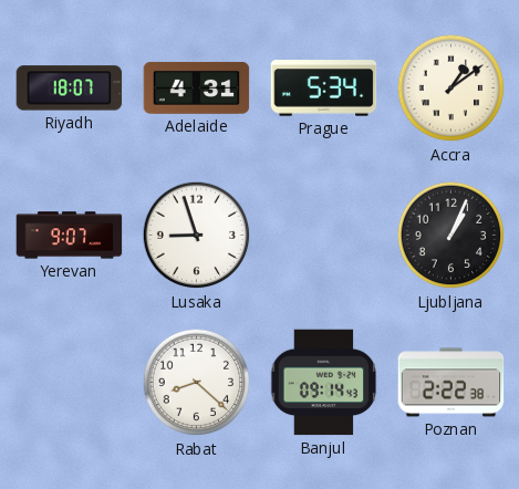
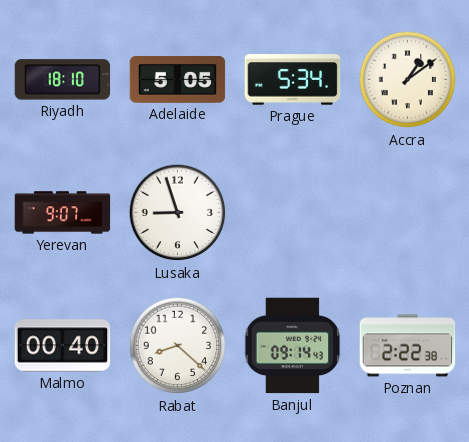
Riyadh: 18:07 -> 18:10
Adelaide: 4:31 -> 5:05
Ljubljana: 1:04 -> none
Malmo: none -> 00:40
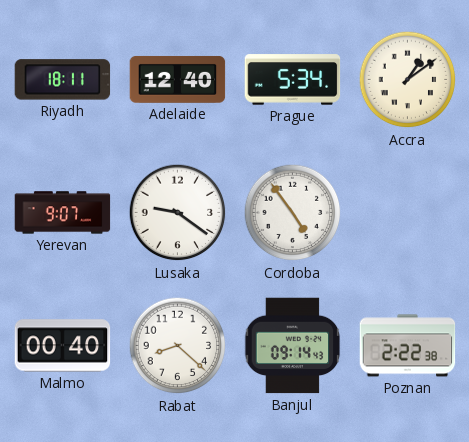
Riyadh: 18:10 -> 18:11
Adelaide: 5:05 -> 12:40
Lusaka: 8:57 -> 9:21
Cordoba: none -> 4:54
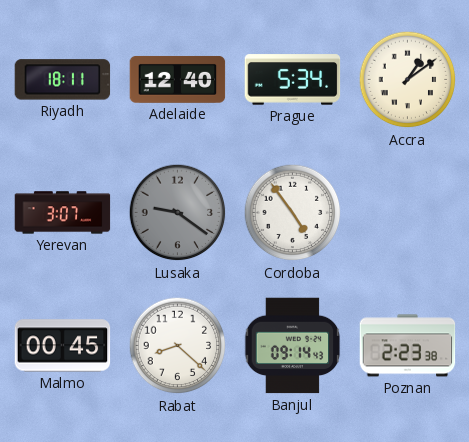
Yerevan: 9:07 -> 3:07
Lusaka dial: white -> grey
Malmo: 00:40 -> 00:45
Poznan: 2:22 -> 2:23
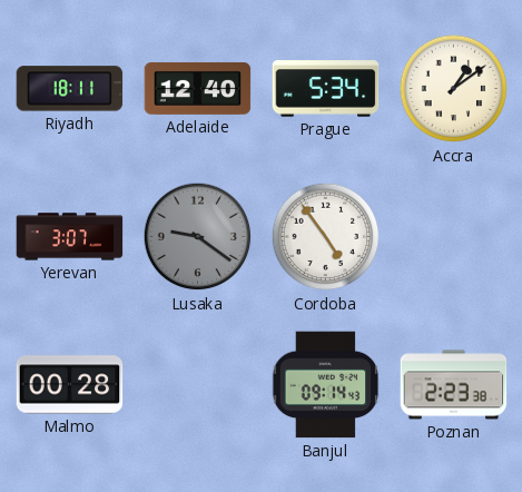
Malmo: 00:45 -> 00:28
Rabat: 8:22 -> none
